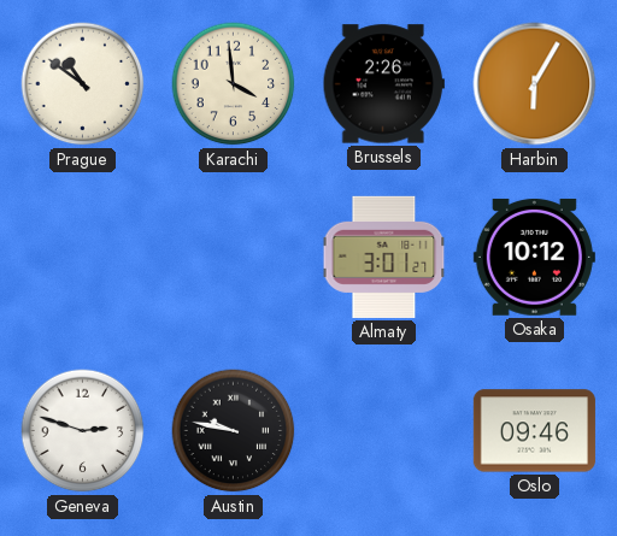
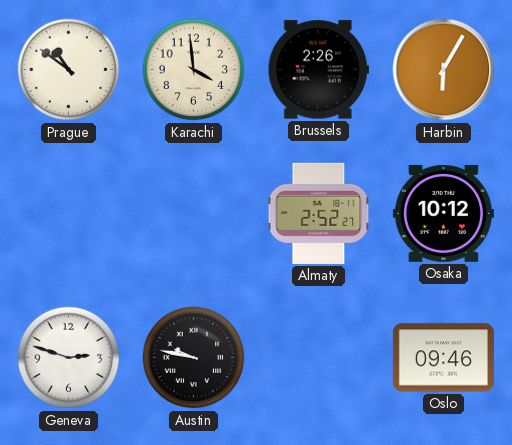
Almaty: 3:01 -> 2:52
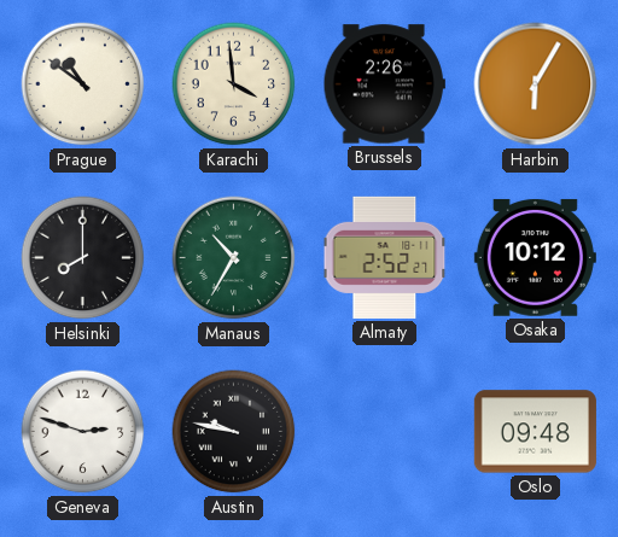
Helsinki: none -> 8:00
Manaus: none -> 10:35
Oslo: 09:46 -> 09:48
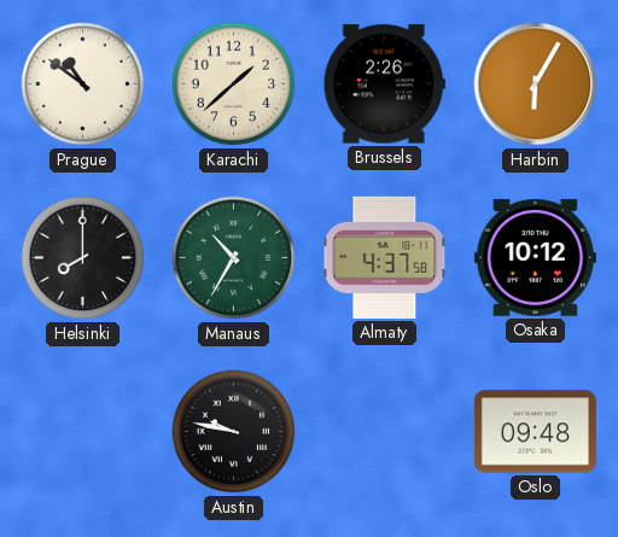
Karachi: 3:59 -> 1:38
Almaty: 2:52 -> 4:37
Geneva: 2:48 -> none
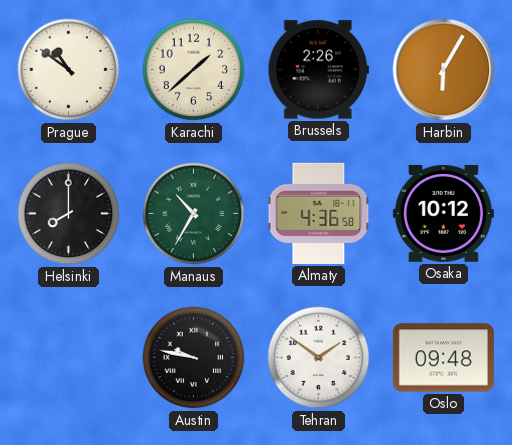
Almaty: 4:37 -> 4:36
Tehran: none -> 1:51
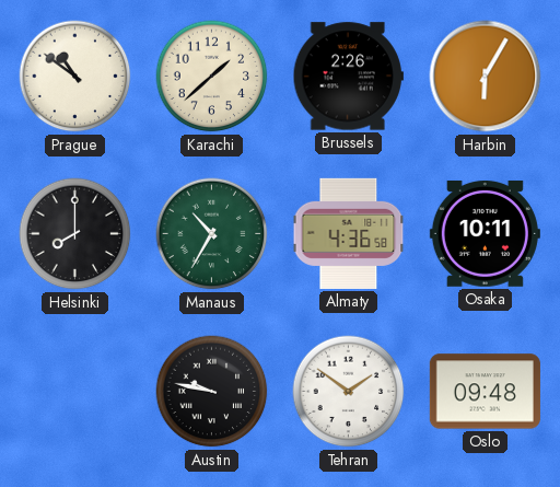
Osaka: 10:12 -> 10:11
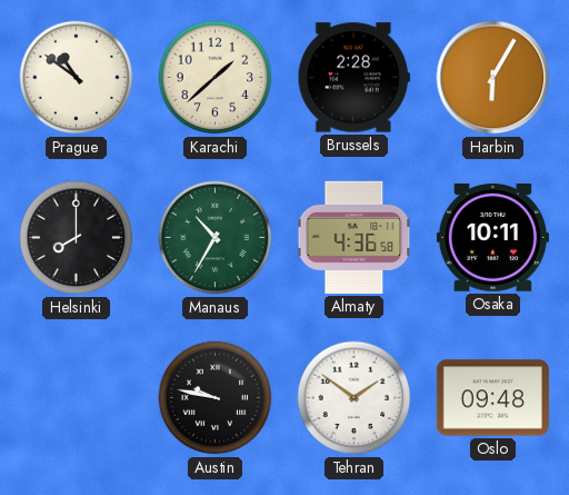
Brussels: 2:26 -> 2:28
